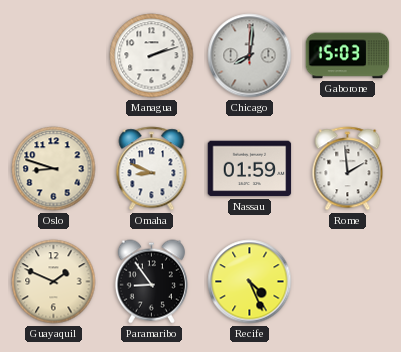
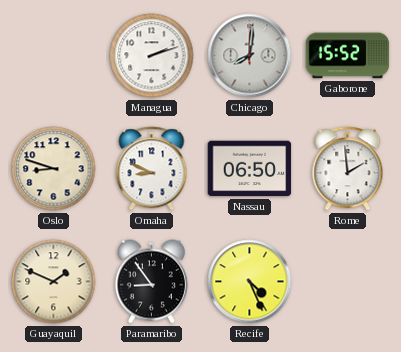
Gaborone: 15:03 -> 15:52
Nassau: 01:59 -> 06:50
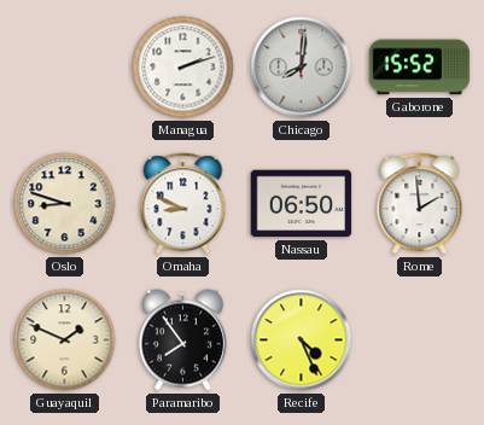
Paramaribo: 8:54 -> 7:54
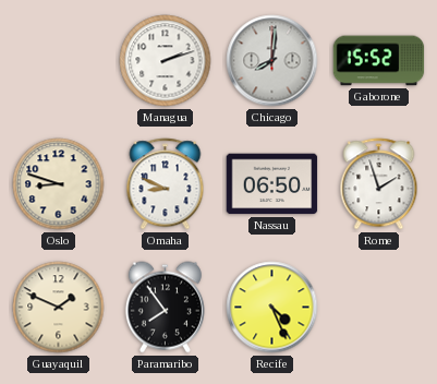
Rome: 1:59 -> 1:57
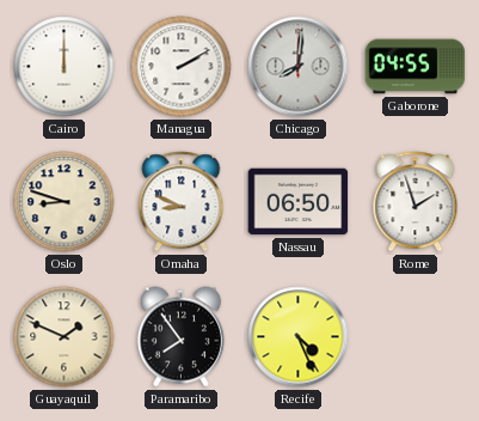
Cairo: none -> 12:00
Managua: 2:12 -> 2:10
Gaborone: 15:52 -> 04:55
